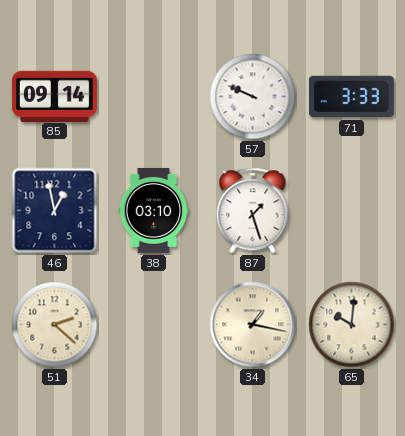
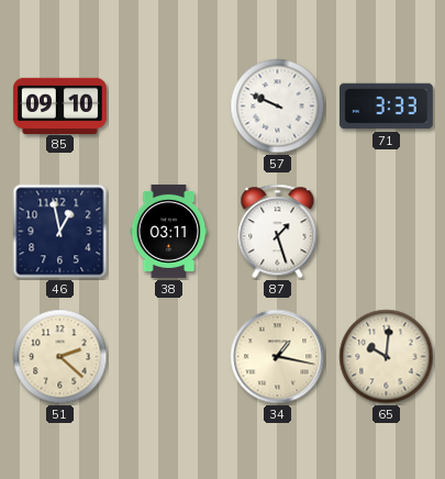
85: 09:14 -> 09:10
38: 03:10 -> 03:11
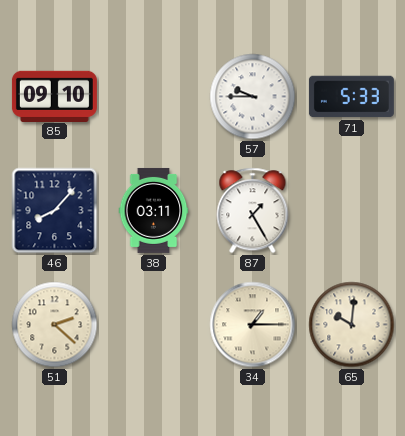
57: 9:49 -> 9:45
71: 3:33 -> 5:33
46: 12:58 -> 8:07
87: 1:27 -> 1:25
34: 1:17 -> 1:15
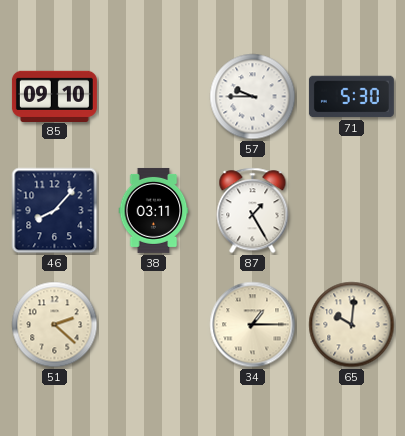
71: 5:33 -> 5:30
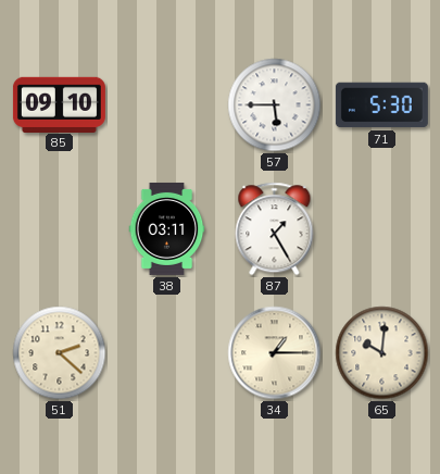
57: 9:45 -> 5:45
46: 8:07 -> none
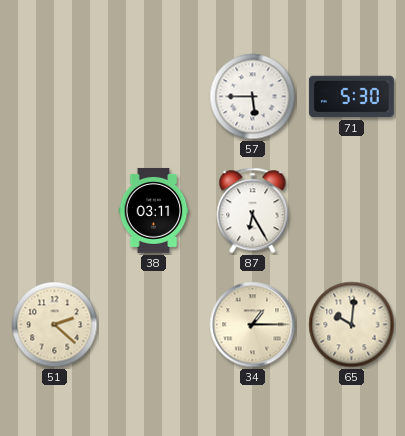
85: 09:10 -> none
87: 1:25 -> 6:25
